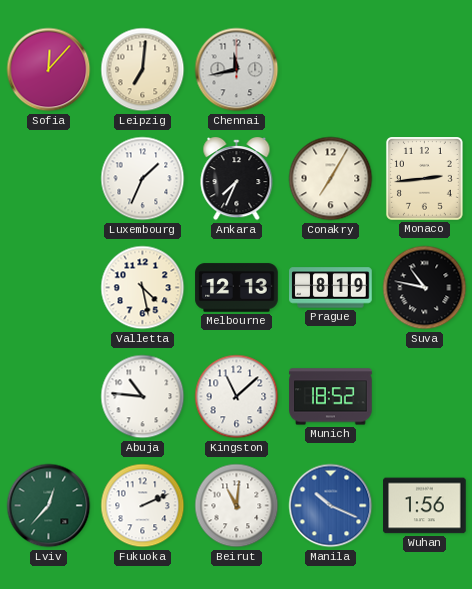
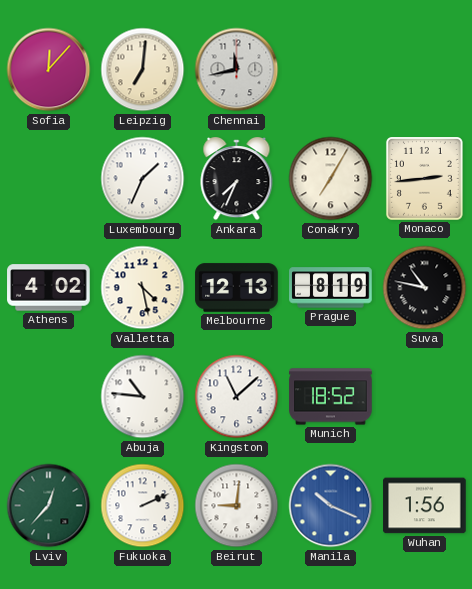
Athens: none -> 4:02
Beirut: 11:01 -> 9:01
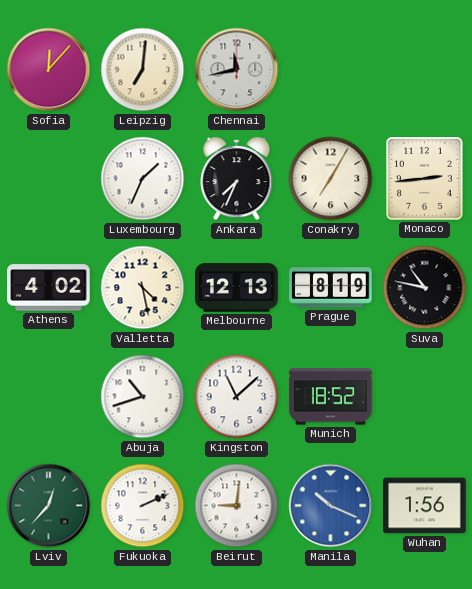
Abuja: 10:46 -> 10:42
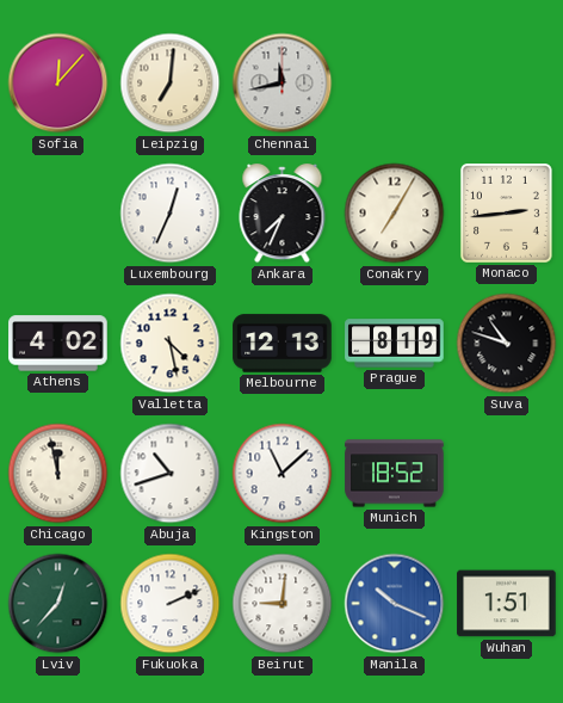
Luxembourg: 1:34 -> 12:34
Suva: 10:47 -> 10:48
Chicago: none -> 11:58
Wuhan: 1:56 -> 1:51
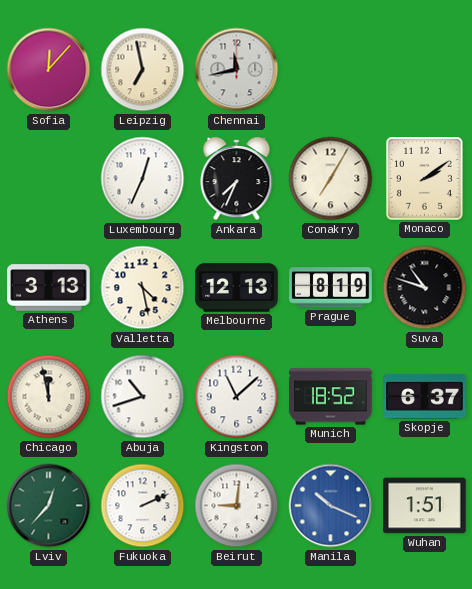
Leipzig: 7:01 -> 6:58
Monaco: 2:44 -> 2:09
Athens: 4:02 -> 3:13
Skopje: none -> 6:37
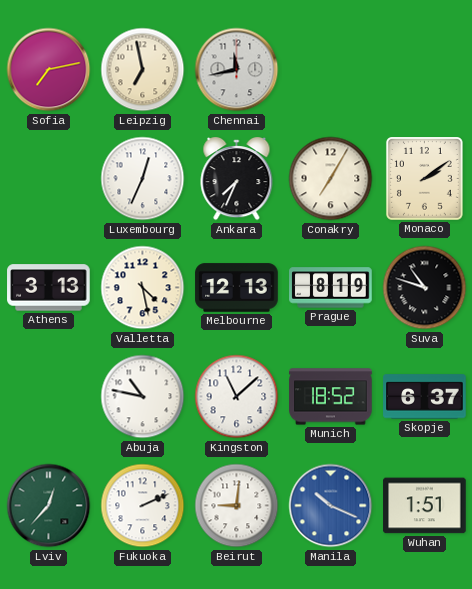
Sofia: 12:07 -> 7:13
Chicago: 11:58 -> none
Abuja: 10:42 -> 10:47
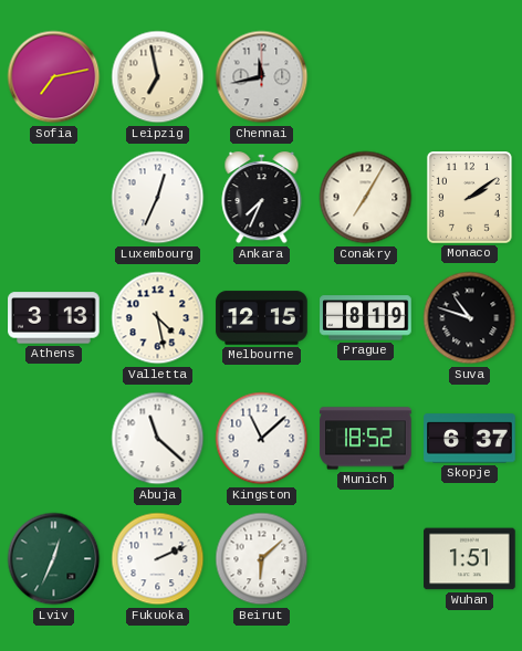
Melbourne: 12:13 -> 12:15
Abuja: 10:47 -> 11:22
Lviv: 12:37 -> 12:34
Beirut: 9:01 -> 6:08
Manila: 10:19 -> none
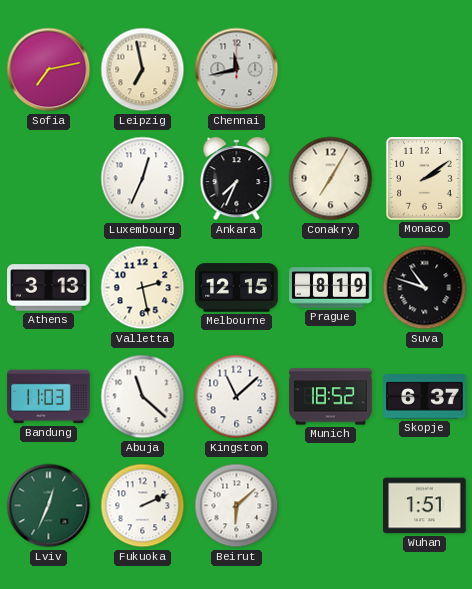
Valletta: 4:28 -> 2:28
Bandung: none -> 11:03
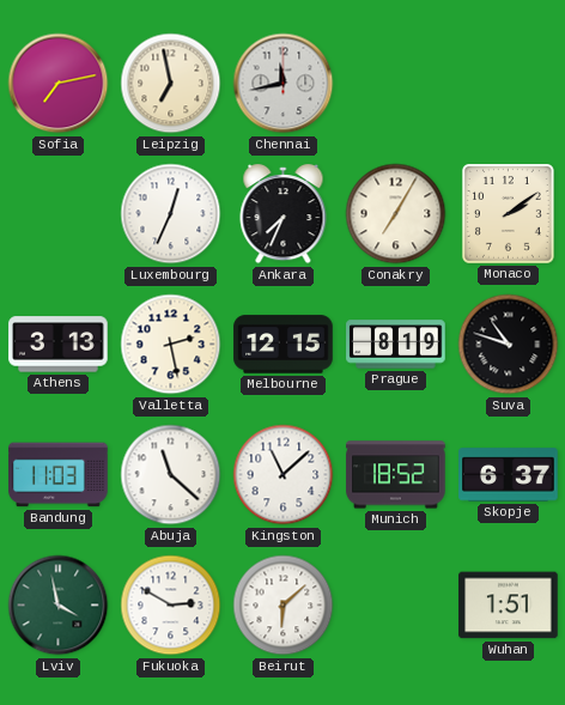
Lviv: 12:34 -> 3:58
Fukuoka: 2:11 -> 2:50
